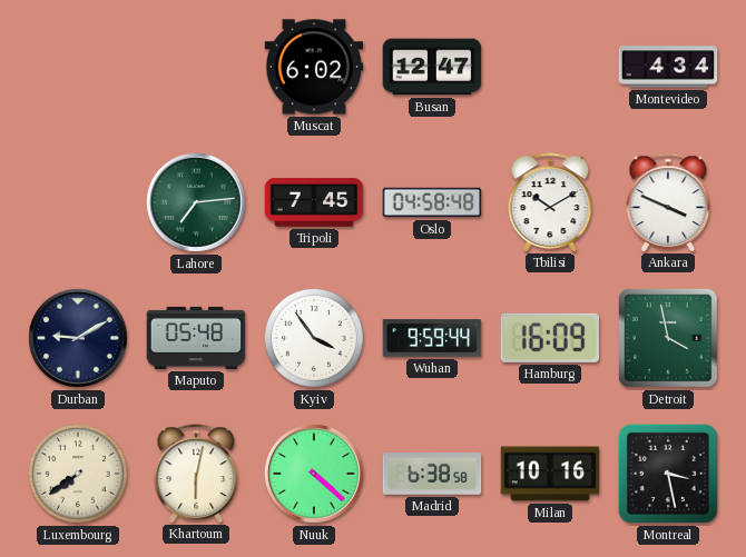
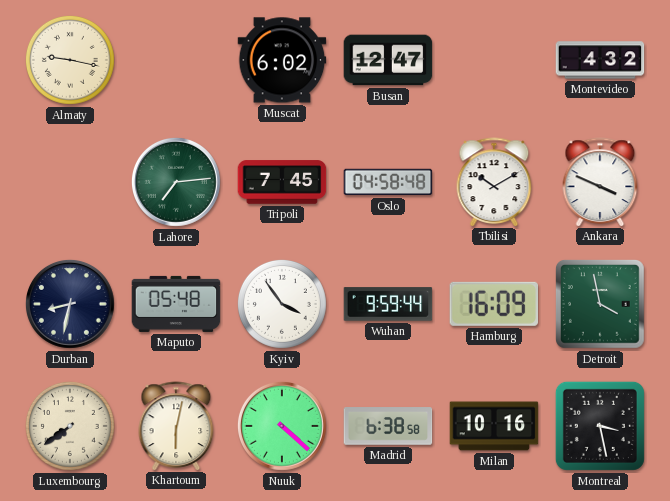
Almaty: none -> 9:17
Montevideo: 4:34 -> 4:32
Durban: 9:10 -> 8:32
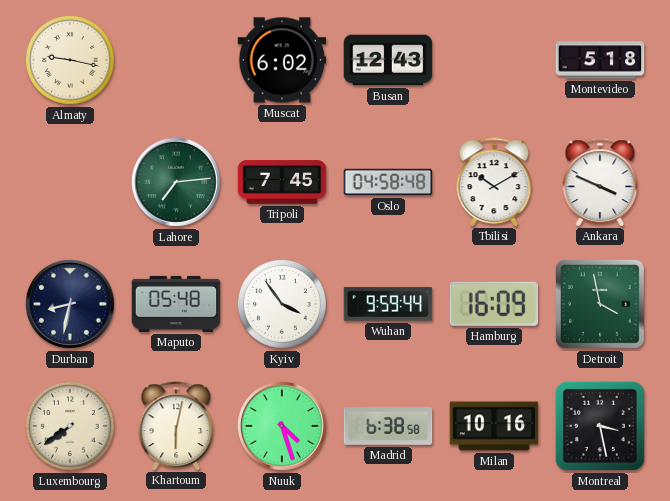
Busan: 12:47 -> 12:43
Montevideo: 4:32 -> 5:18
Nuuk: 4:22 -> 4:27
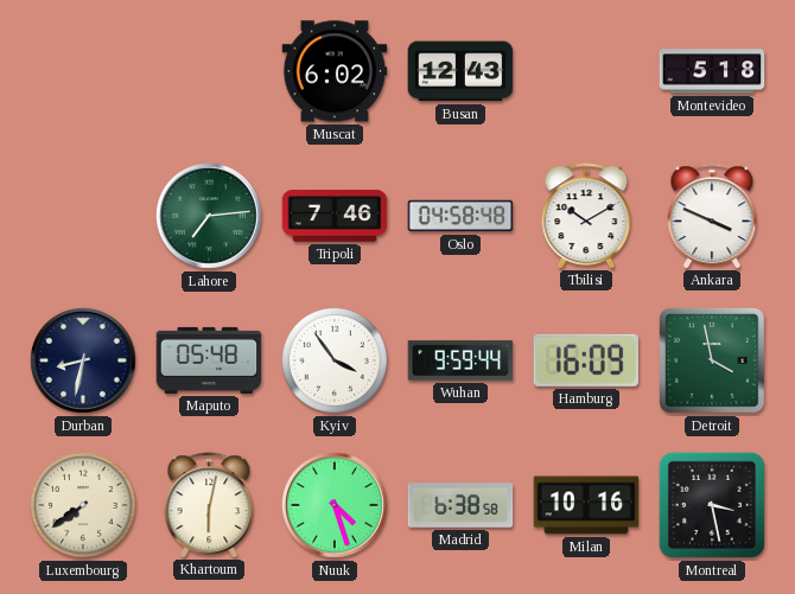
Almaty: 9:17 -> none
Tripoli: 7:45 -> 7:46
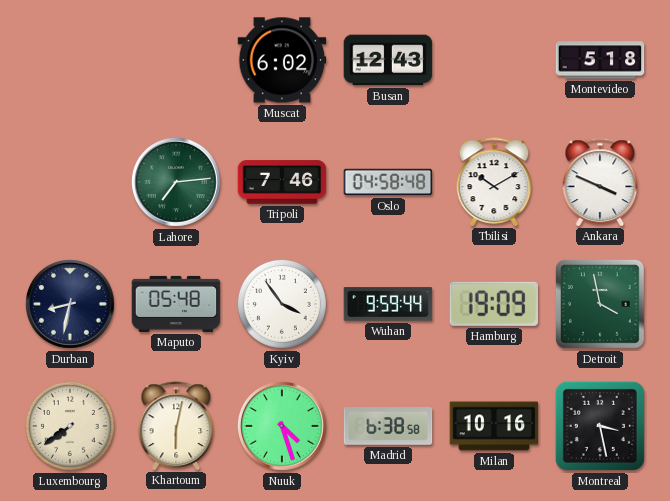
Hamburg: 16:09 -> 19:09
